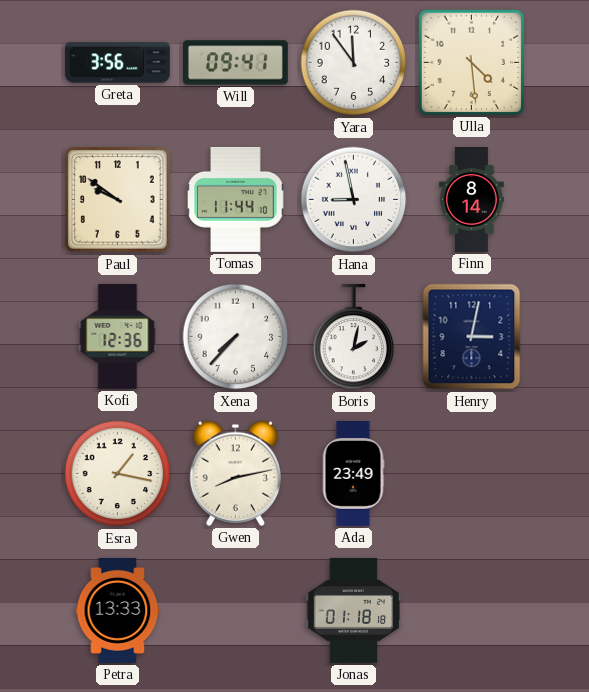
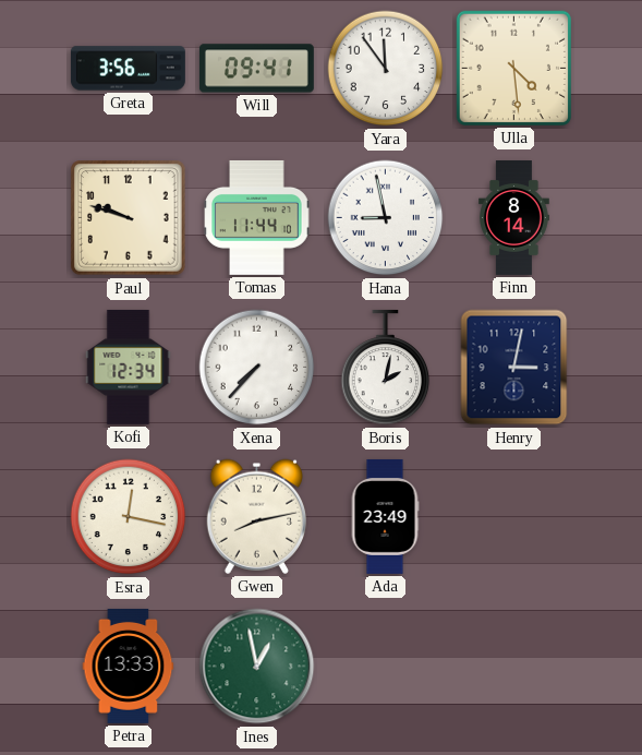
Paul: 9:51 -> 9:48
Kofi: 12:36 -> 12:34
Esra: 1:17 -> 12:17
Ines: none -> 12:58
Jonas: 01:18 -> none
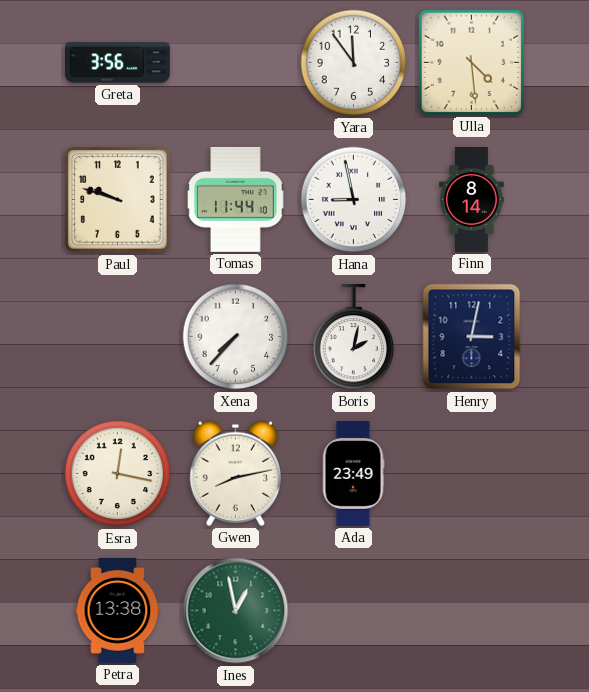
Will: 09:41 -> none
Kofi: 12:34 -> none
Petra: 13:33 -> 13:38
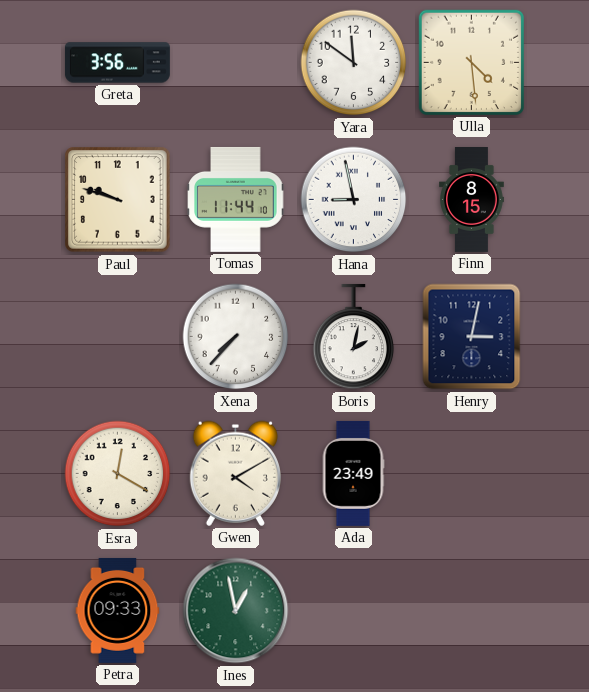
Yara: 11:54 -> 11:51
Finn: 8:14 -> 8:15
Esra: 12:17 -> 12:20
Gwen: 8:13 -> 4:10
Petra: 13:38 -> 09:33
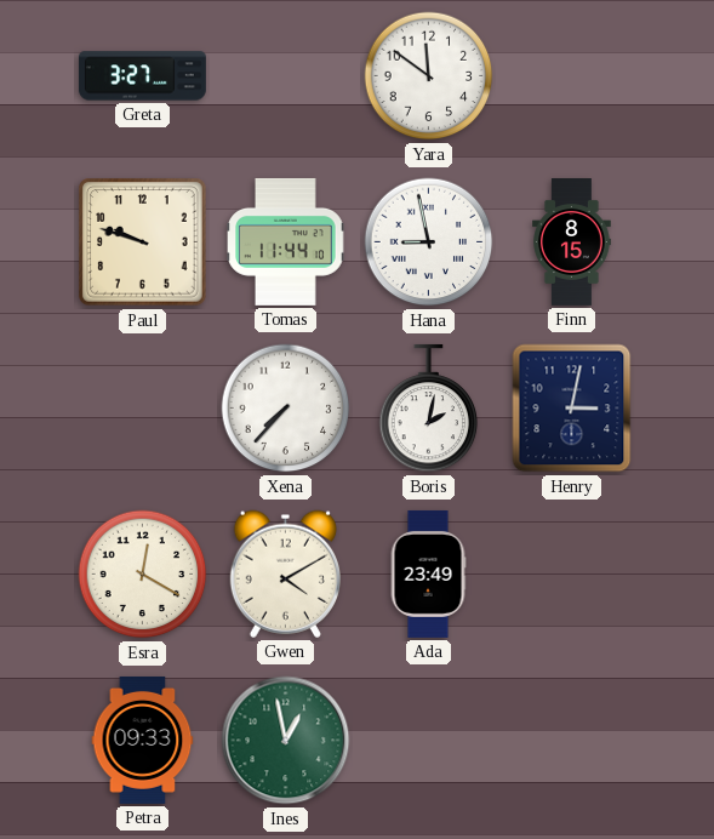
Greta: 3:56 -> 3:27
Ulla: 4:29 -> none
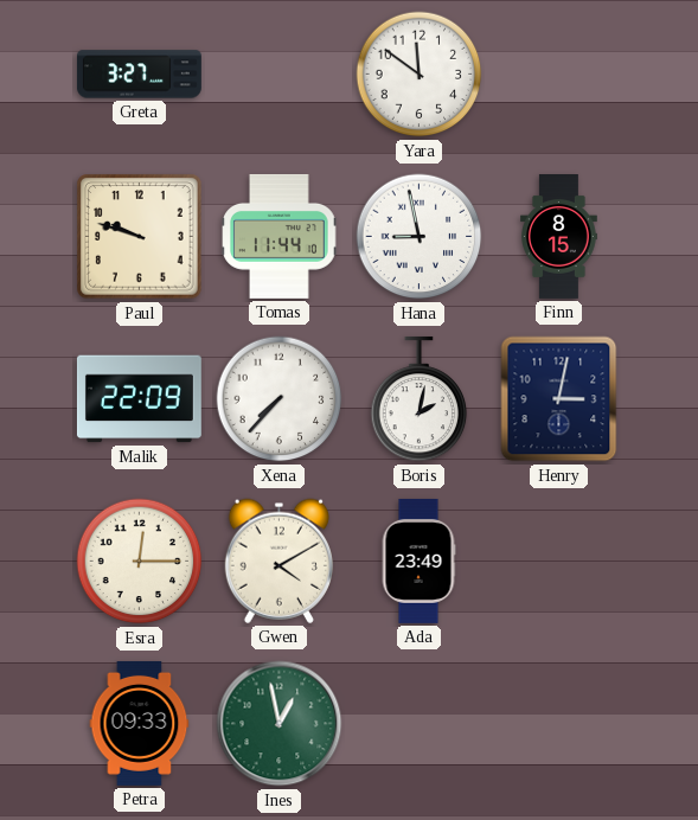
Malik: none -> 22:09
Esra: 12:20 -> 12:15
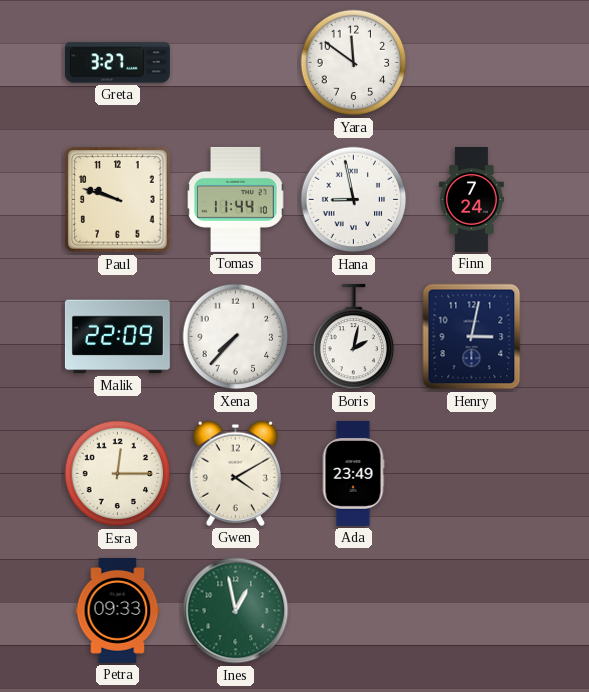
Finn: 8:15 -> 7:24
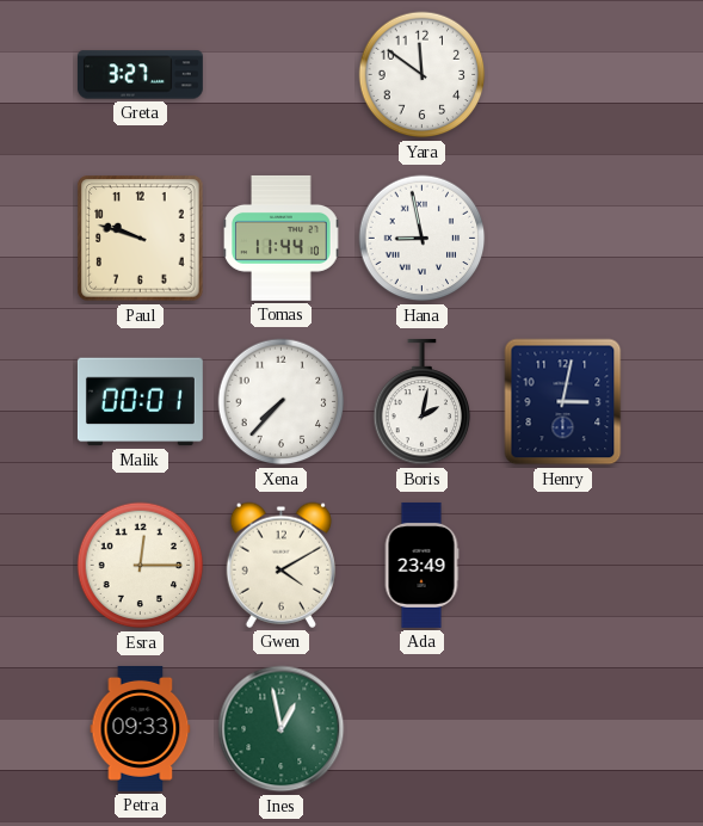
Finn: 7:24 -> none
Malik: 22:09 -> 00:01
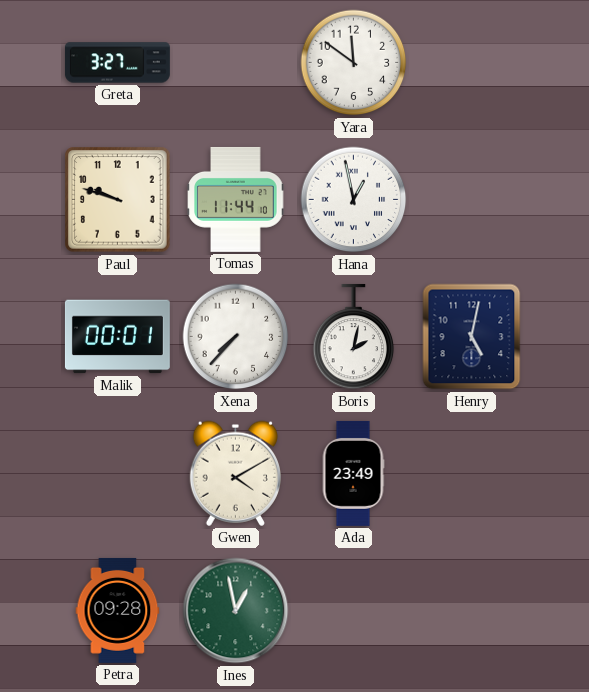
Hana: 8:58 -> 12:58
Henry: 3:02 -> 5:02
Esra: 12:15 -> none
Petra: 09:33 -> 09:28
